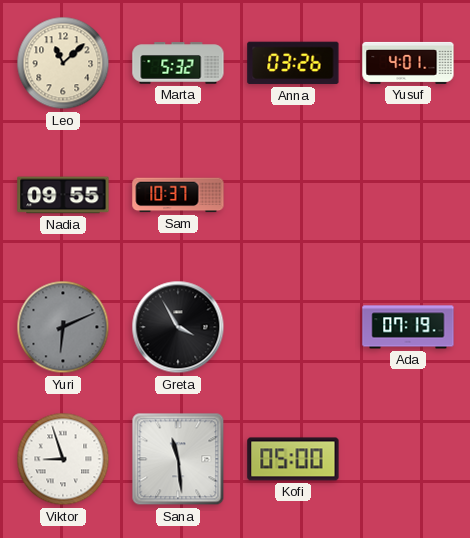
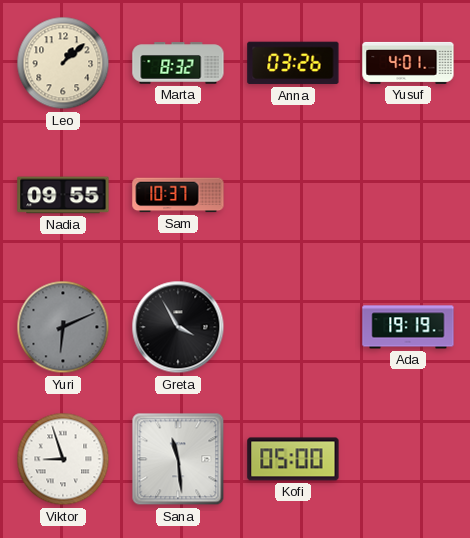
Leo: 11:08 -> 1:08
Marta: 5:32 -> 8:32
Ada: 07:19 -> 19:19
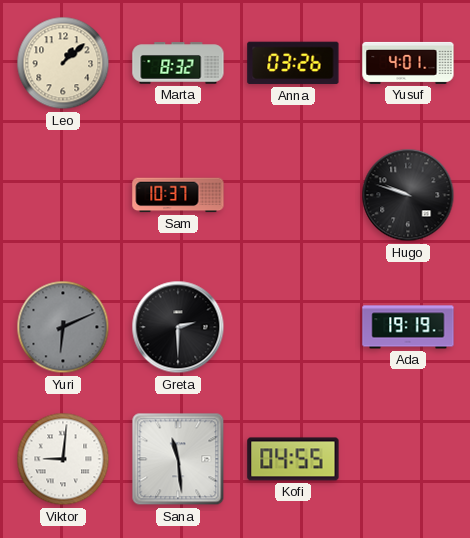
Nadia: 09:55 -> none
Hugo: none -> 9:48
Greta: 3:55 -> 2:30
Viktor: 8:57 -> 9:01
Kofi: 05:00 -> 04:55
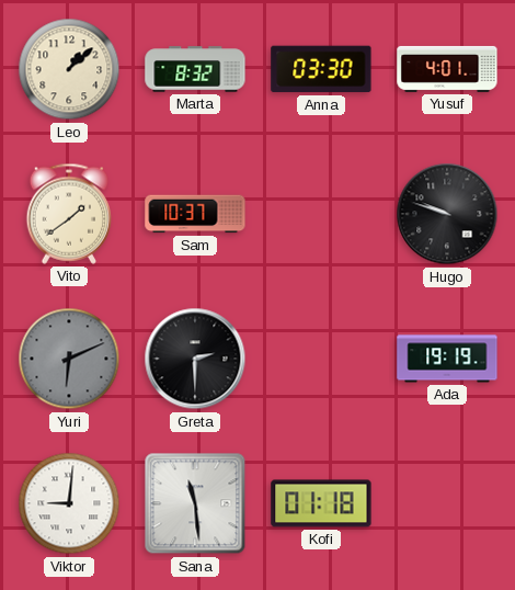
Anna: 03:26 -> 03:30
Vito: none -> 1:39
Kofi: 04:55 -> 01:18
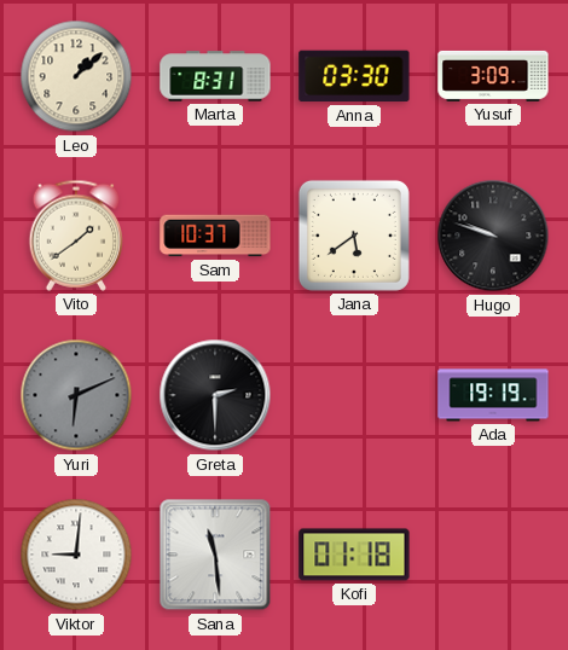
Marta: 8:32 -> 8:31
Yusuf: 4:01 -> 3:09
Jana: none -> 5:39
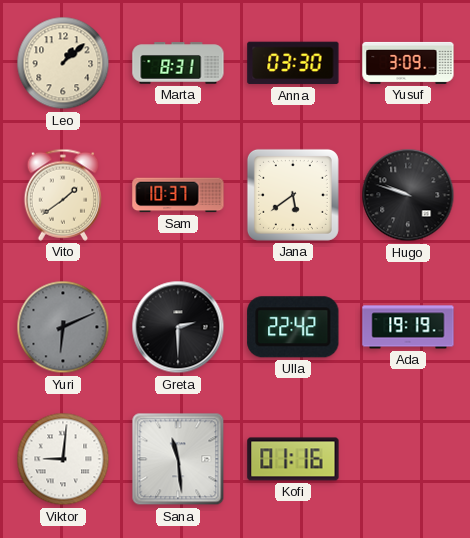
Ulla: none -> 22:42
Kofi: 01:18 -> 01:16
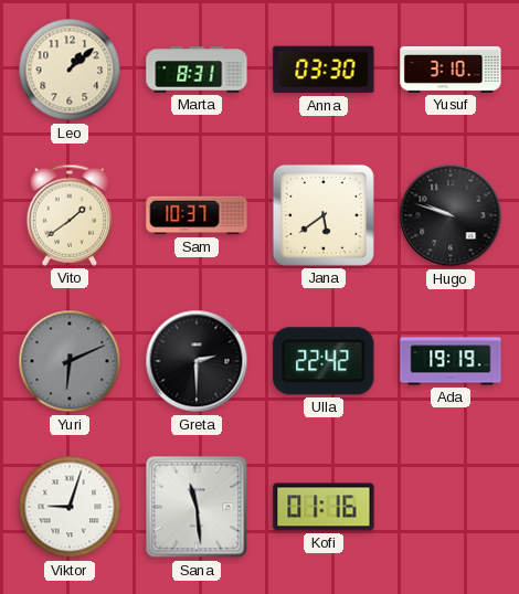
Yusuf: 3:09 -> 3:10
Viktor: 9:01 -> 9:03
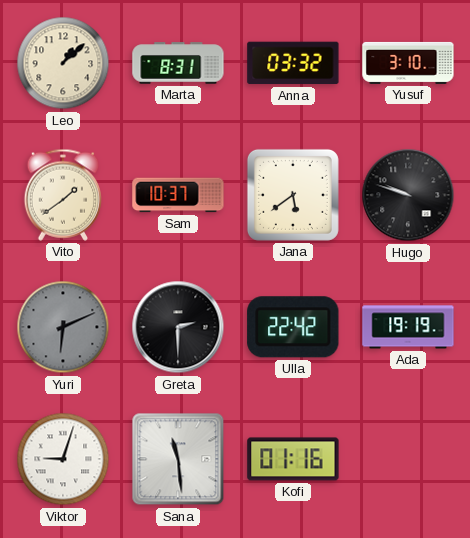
Anna: 03:30 -> 03:32
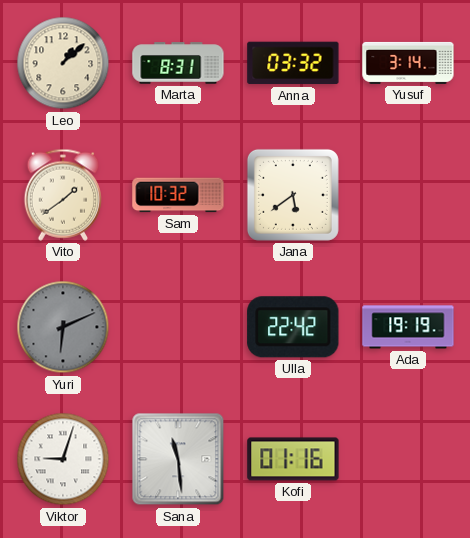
Yusuf: 3:10 -> 3:14
Sam: 10:37 -> 10:32
Hugo: 9:48 -> none
Greta: 2:30 -> none
